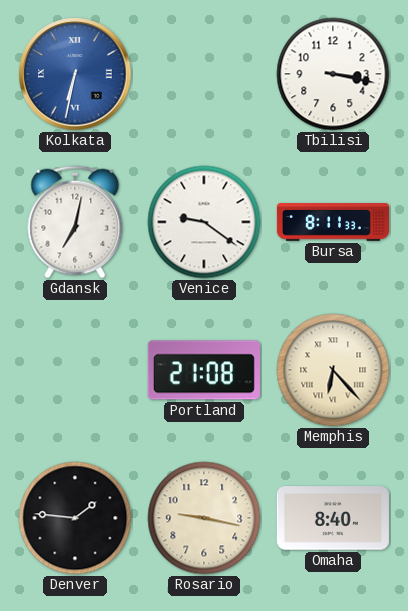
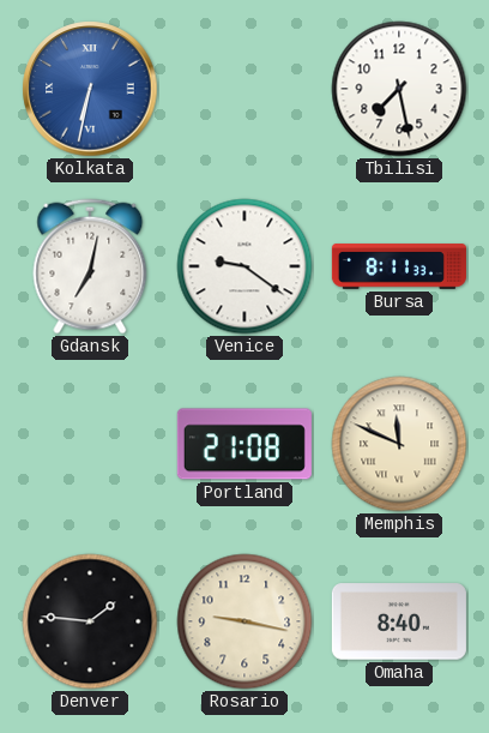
Tbilisi: 3:17 -> 7:28
Memphis: 6:23 -> 11:49
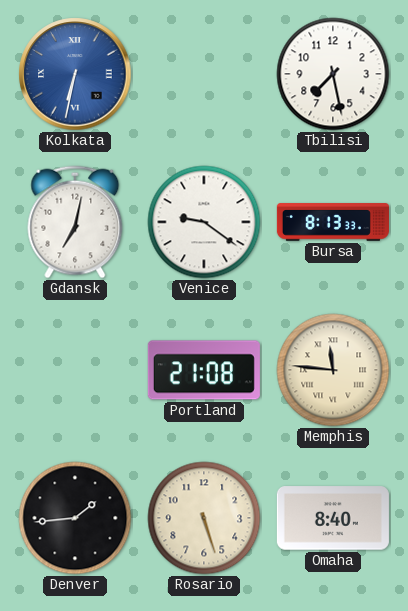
Bursa: 8:11 -> 8:13
Memphis: 11:49 -> 11:46
Denver: 1:46 -> 1:44
Rosario: 9:17 -> 5:27
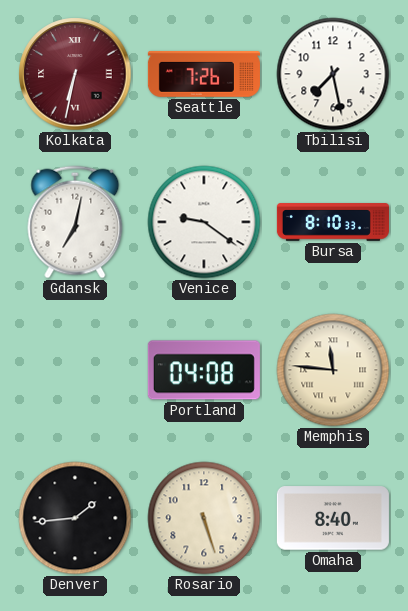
Kolkata dial: blue -> burgundy
Seattle: none -> 7:26
Bursa: 8:13 -> 8:10
Portland: 21:08 -> 04:08
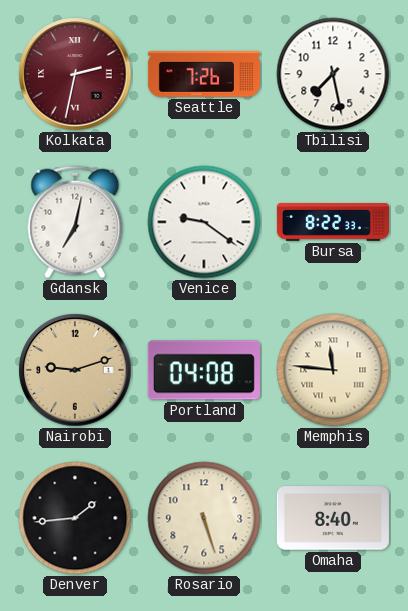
Kolkata: 6:32 -> 2:32
Bursa: 8:10 -> 8:22
Nairobi: none -> 9:12
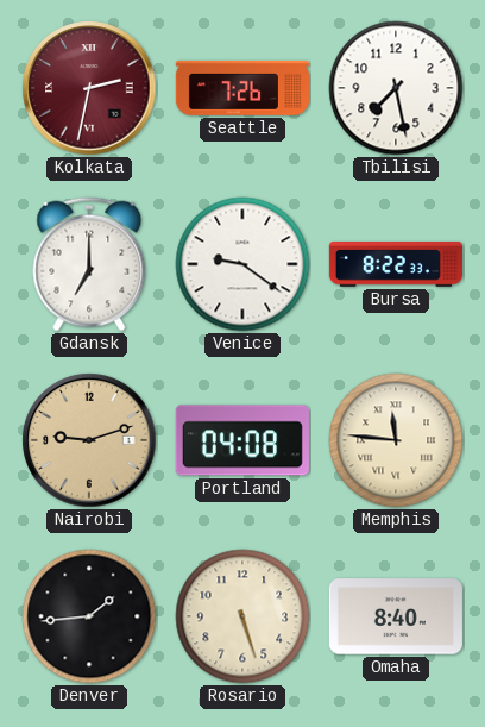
Gdansk: 7:02 -> 7:00
